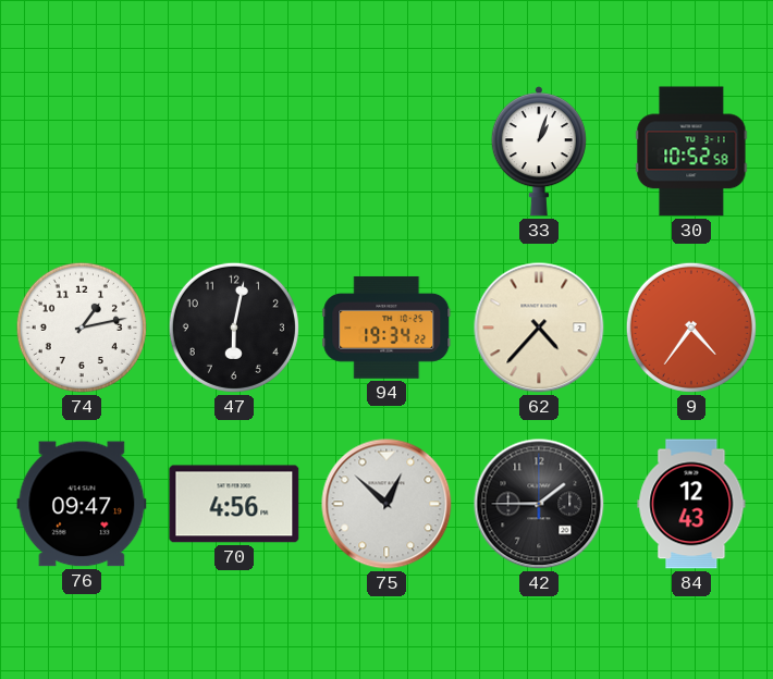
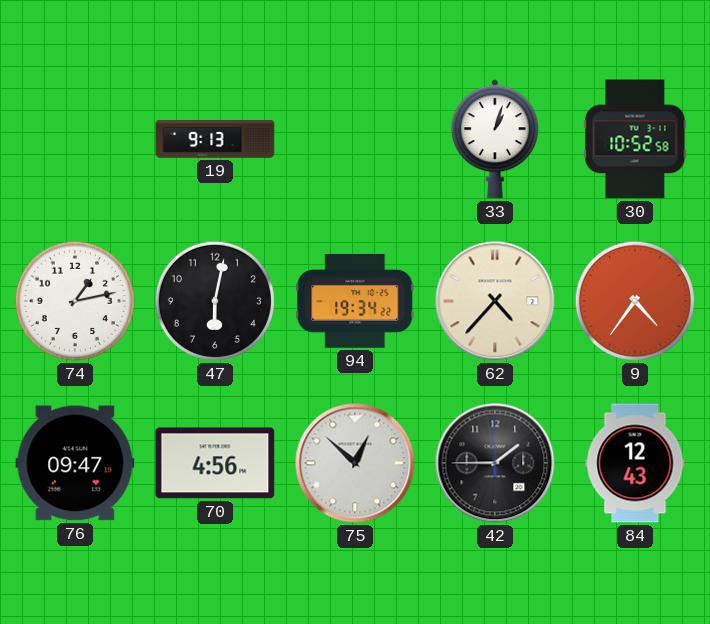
19: none -> 9:13
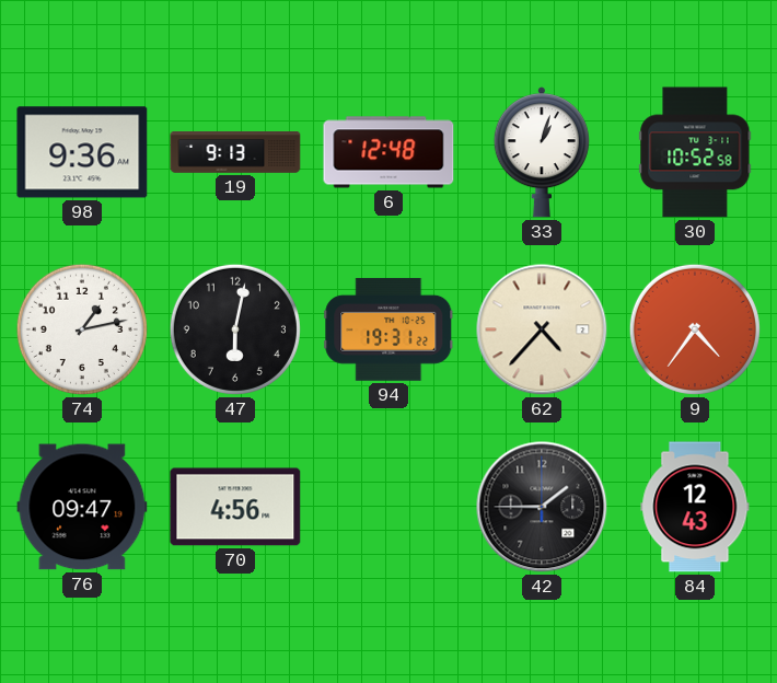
98: none -> 9:36
6: none -> 12:48
94: 19:34 -> 19:31
75: 12:52 -> none
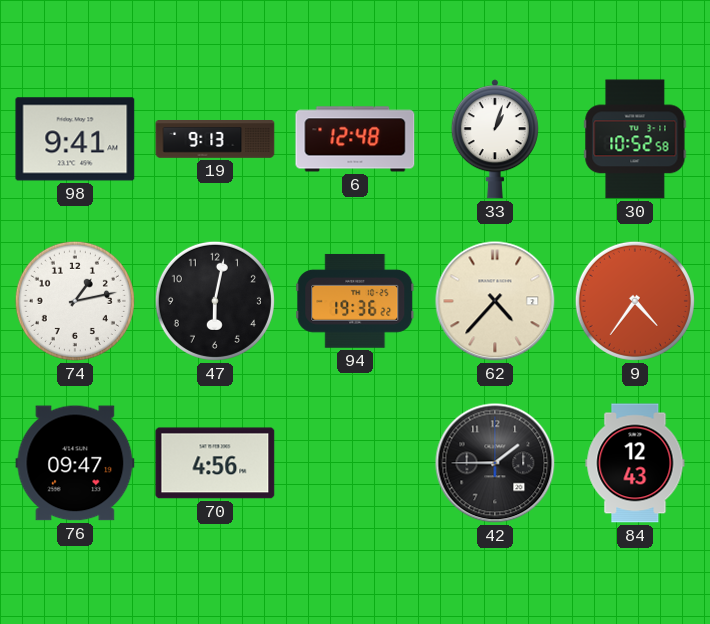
98: 9:36 -> 9:41
94: 19:31 -> 19:36
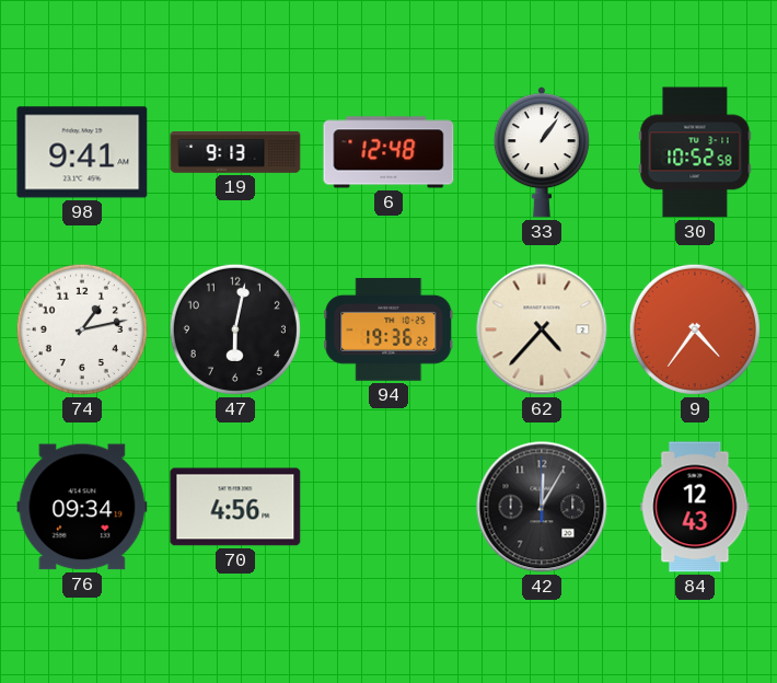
33: 1:03 -> 1:06
76: 09:47 -> 09:34
42: 1:45 -> 12:05
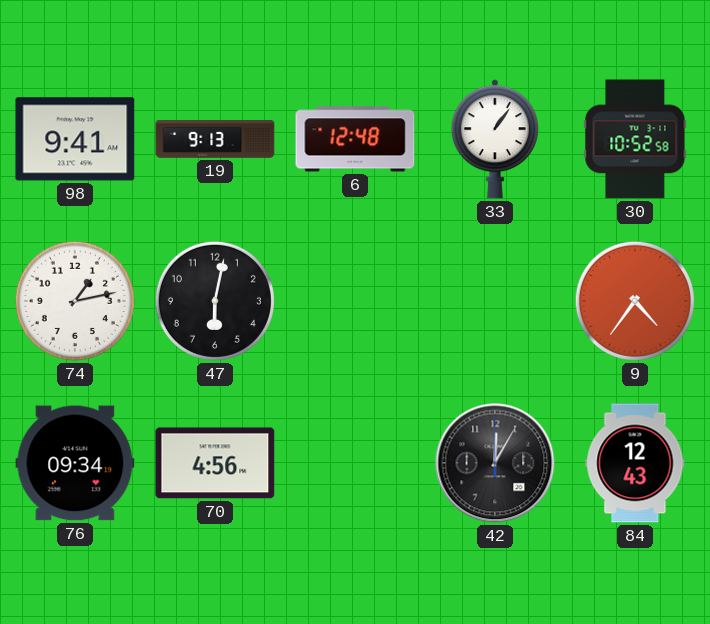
94: 19:36 -> none
62: 4:37 -> none
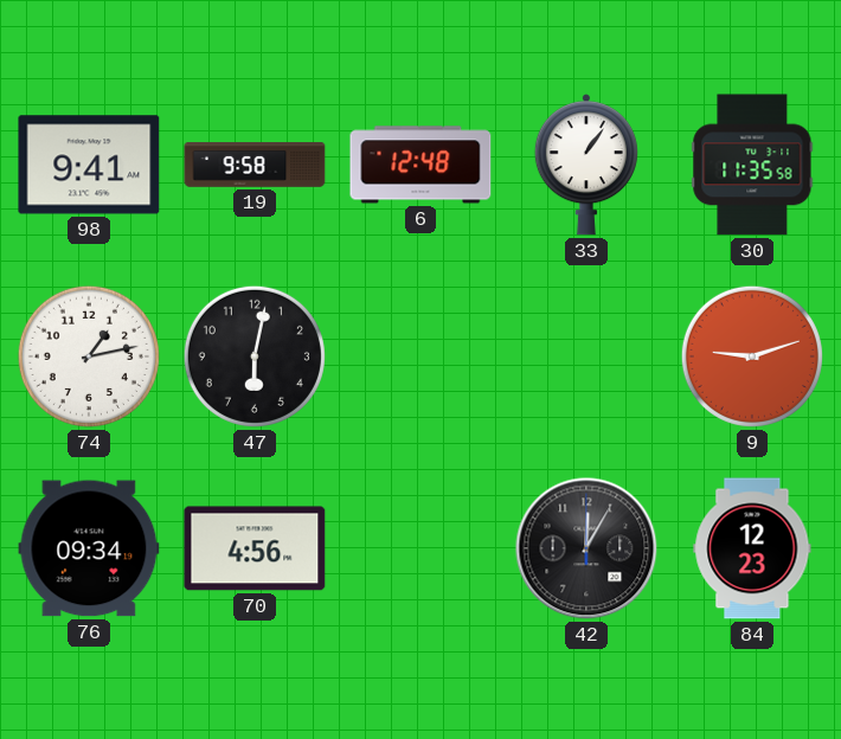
19: 9:13 -> 9:58
30: 10:52 -> 11:35
9: 4:36 -> 9:12
84: 12:43 -> 12:23
